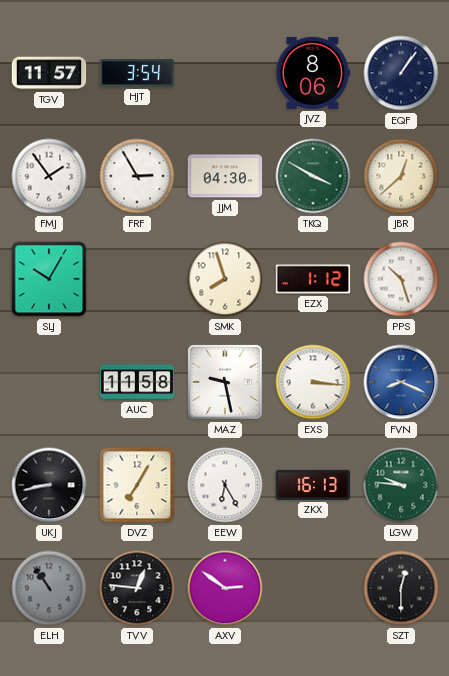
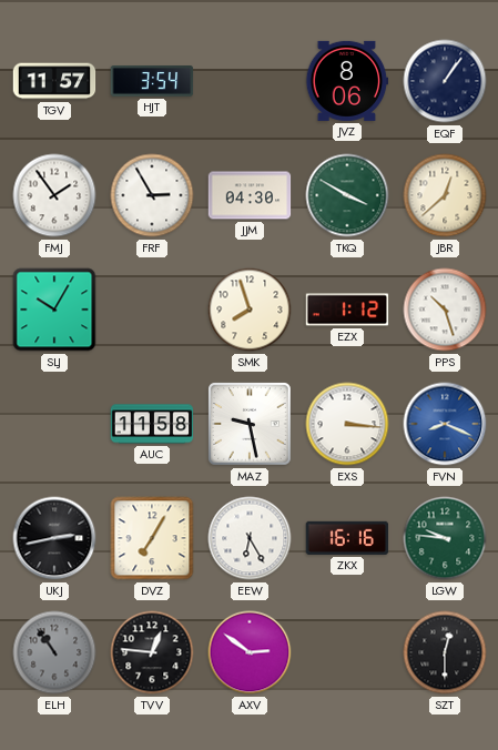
UKJ: 8:43 -> 2:43
ZKX: 16:13 -> 16:16
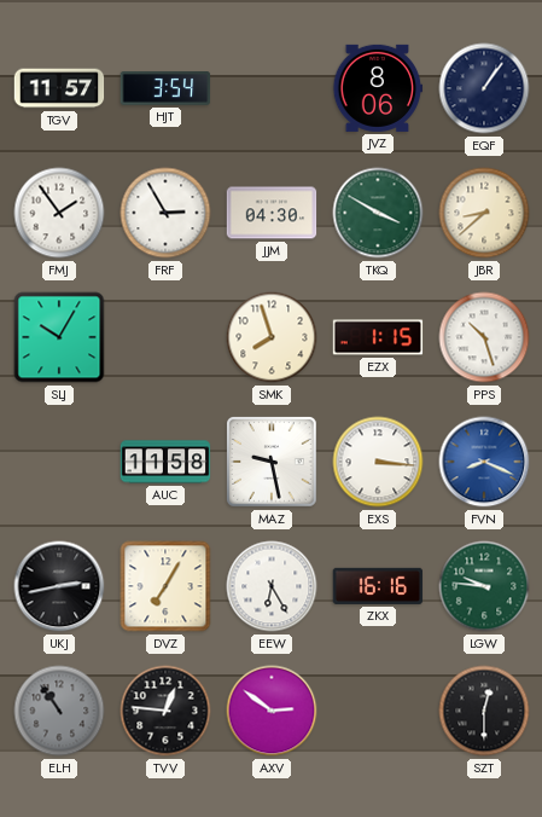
JBR: 12:38 -> 8:38
EZX: 1:12 -> 1:15
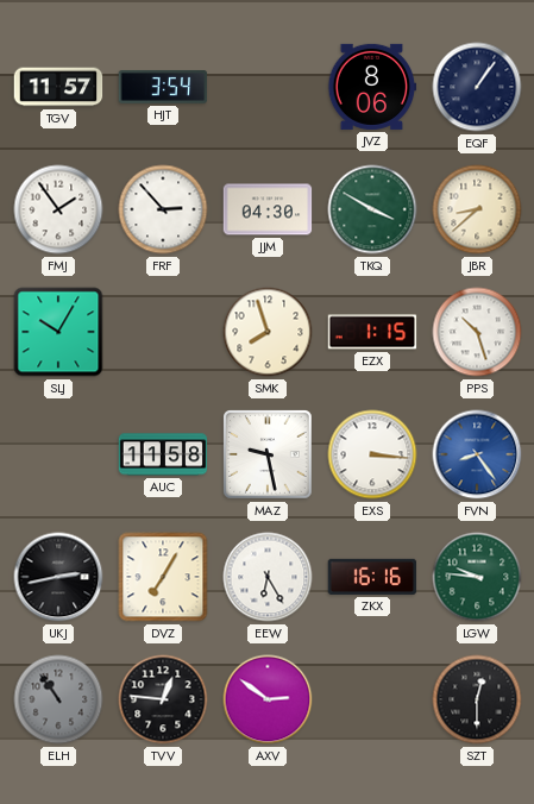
FRF: 2:55 -> 2:53
FVN: 8:19 -> 8:24
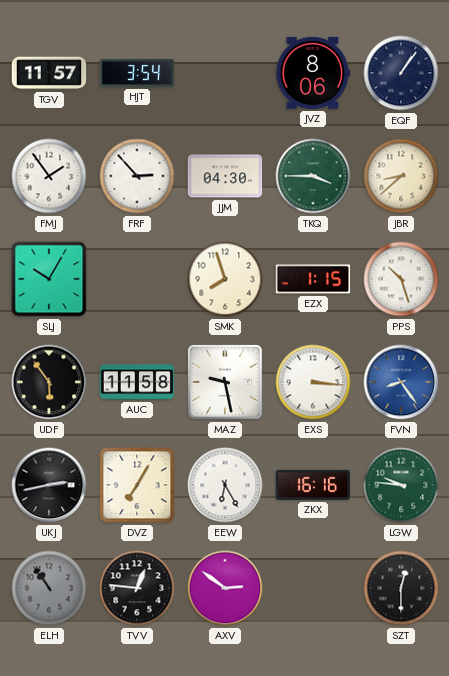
TKQ: 3:50 -> 3:45
UDF: none -> 5:54
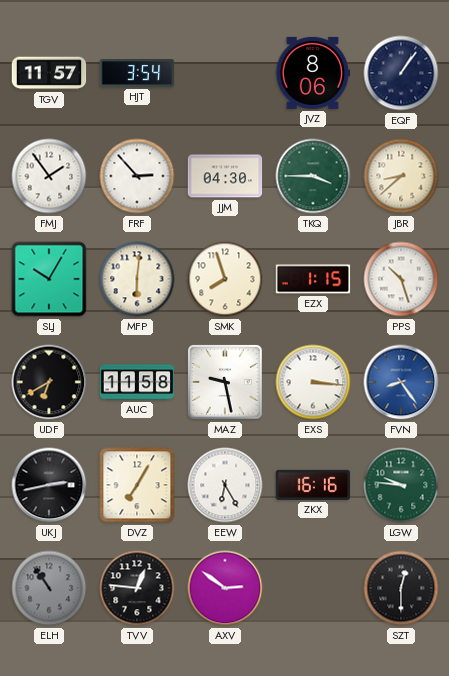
MFP: none -> 6:01
UDF: 5:54 -> 6:40
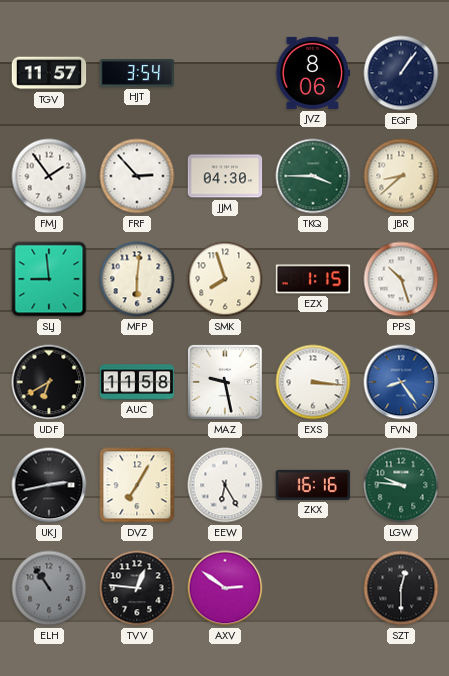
SLJ: 10:05 -> 8:59
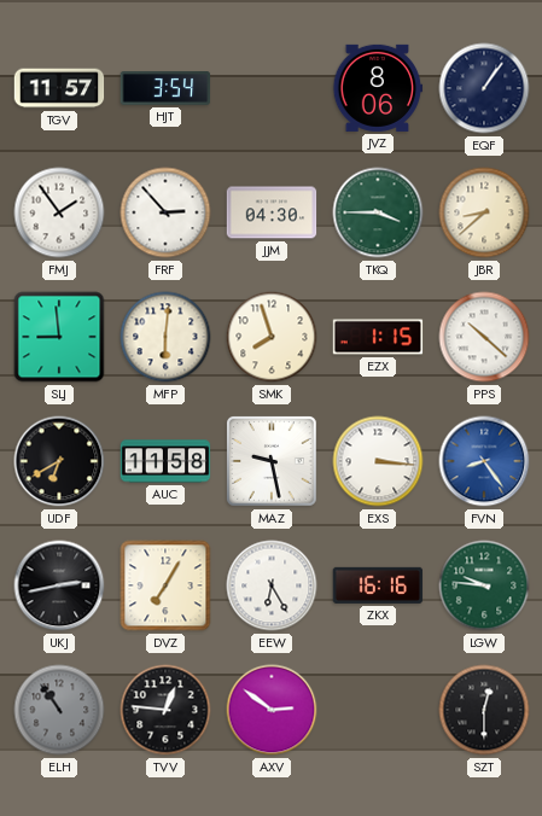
PPS: 10:27 -> 10:22
